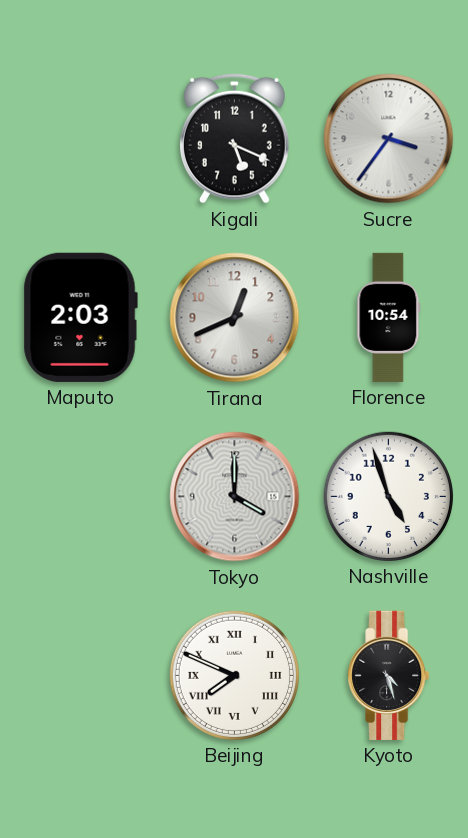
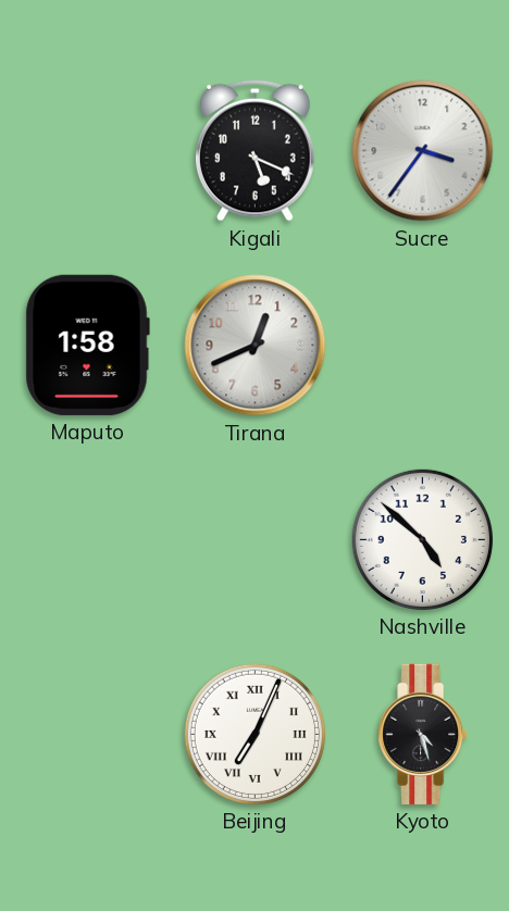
Maputo: 2:03 -> 1:58
Florence: 10:54 -> none
Tokyo: 4:00 -> none
Nashville: 4:57 -> 4:52
Beijing: 7:49 -> 7:04
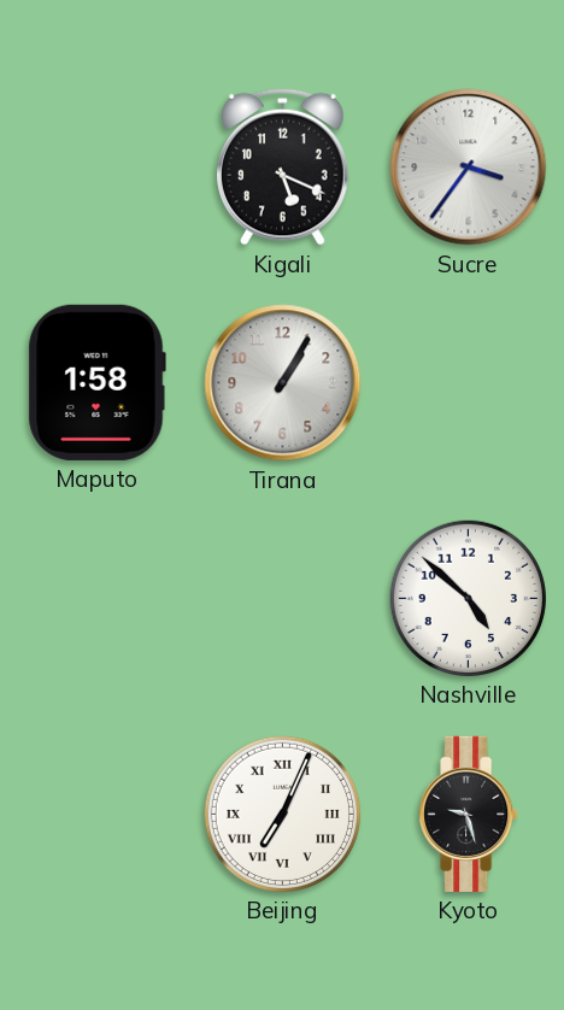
Tirana: 12:41 -> 1:05
Kyoto: 4:27 -> 9:27
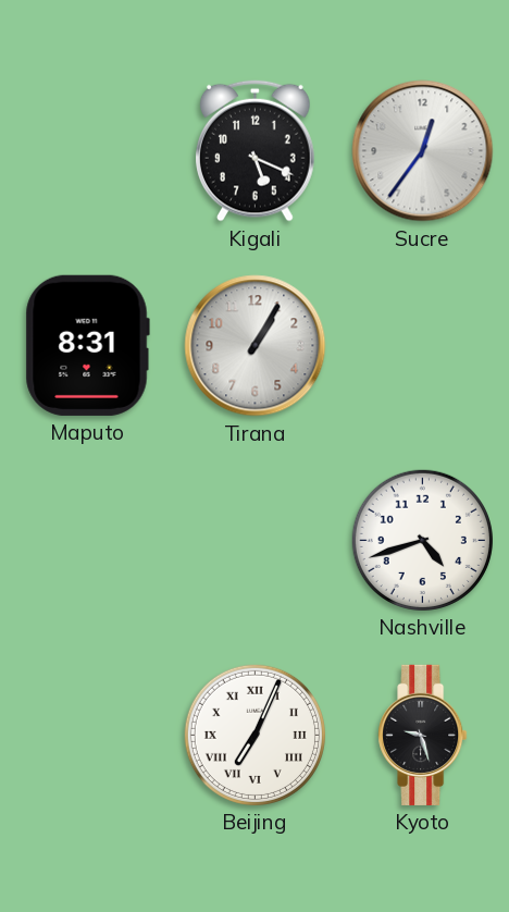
Sucre: 3:36 -> 12:36
Maputo: 1:58 -> 8:31
Nashville: 4:52 -> 4:42
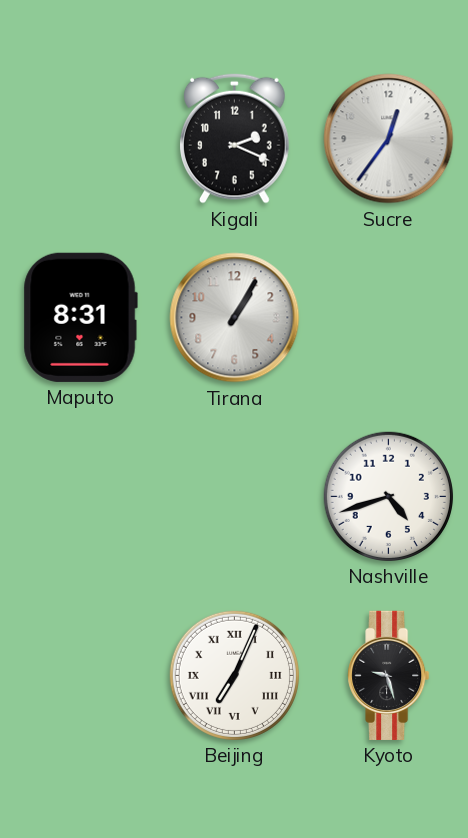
Kigali: 5:19 -> 2:19
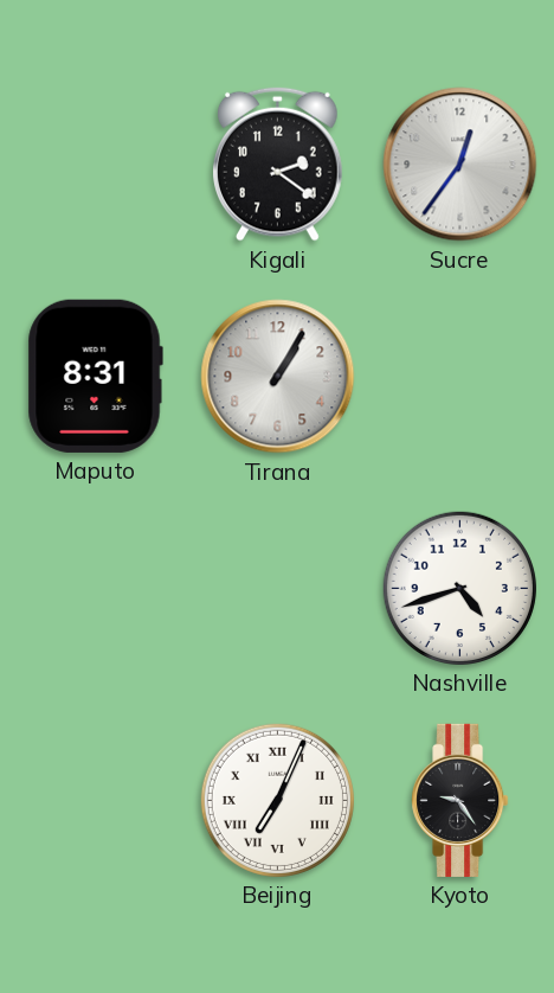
Kigali: 2:19 -> 2:21
Kyoto: 9:27 -> 9:24
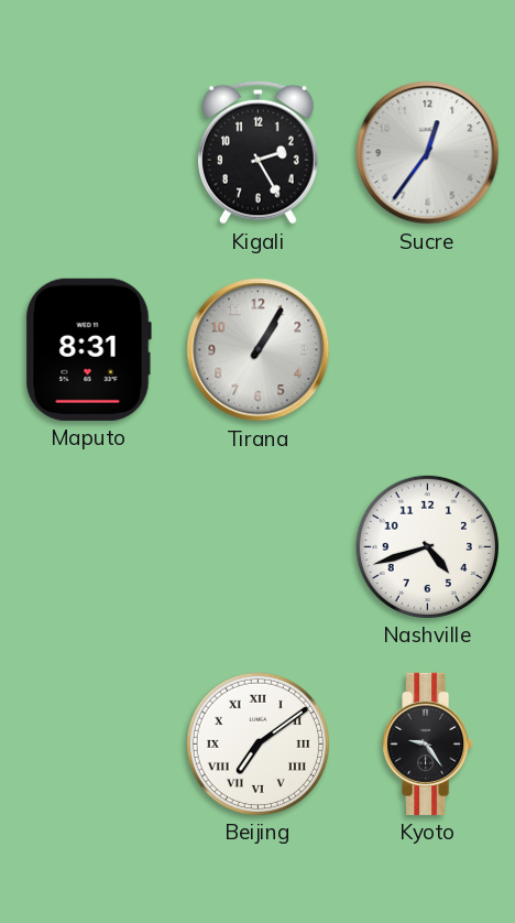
Kigali: 2:21 -> 2:25
Beijing: 7:04 -> 7:09
